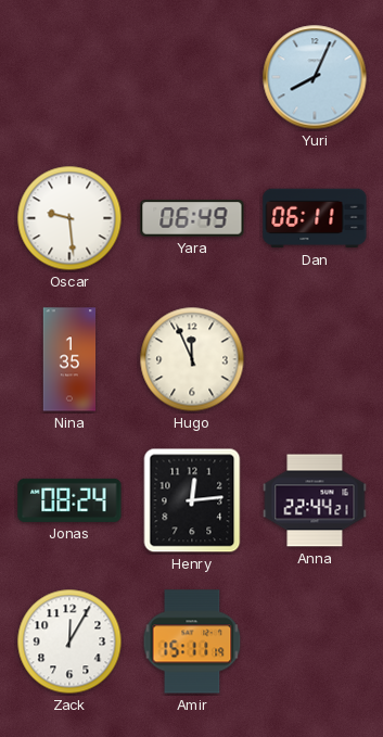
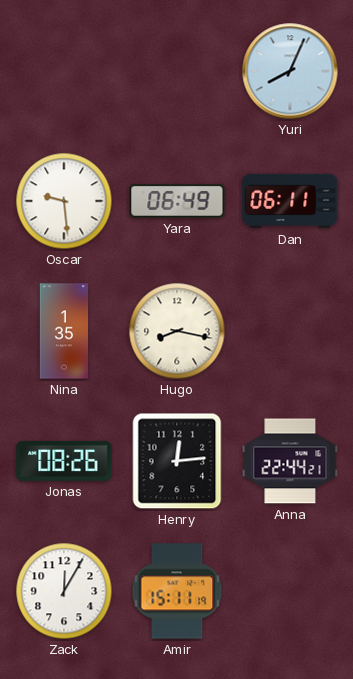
Hugo: 11:56 -> 8:17
Jonas: 08:24 -> 08:26
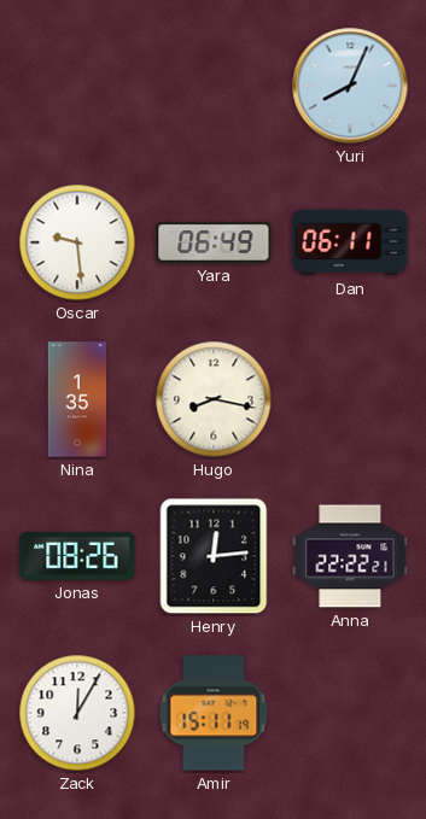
Anna: 22:44 -> 22:22
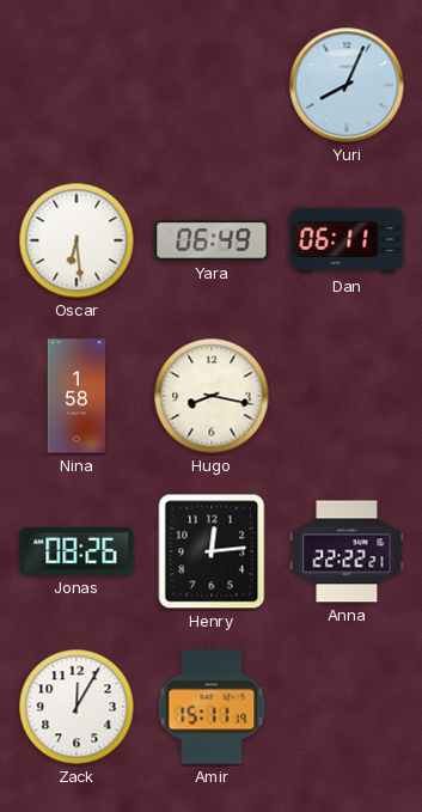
Oscar: 9:29 -> 6:29
Nina: 1:35 -> 1:58
